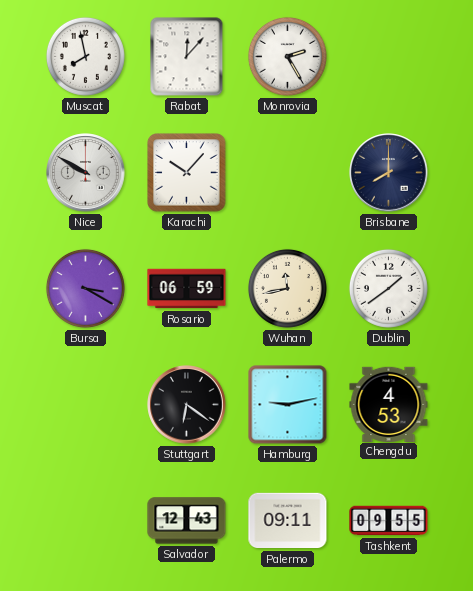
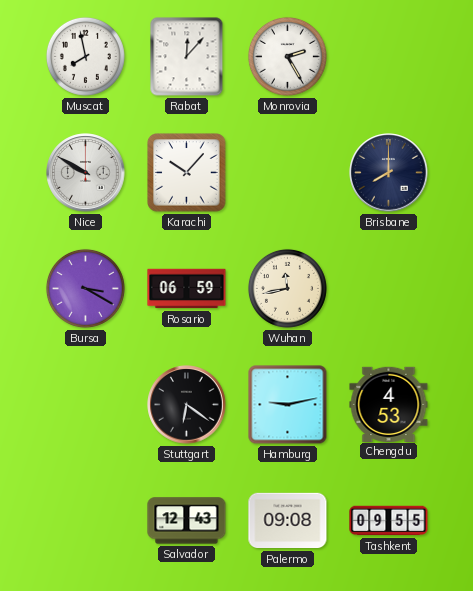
Dublin: 1:39 -> none
Palermo: 09:11 -> 09:08
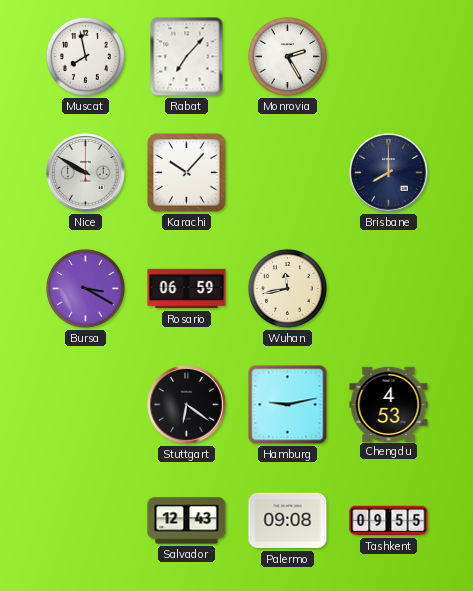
Rabat: 12:07 -> 7:07
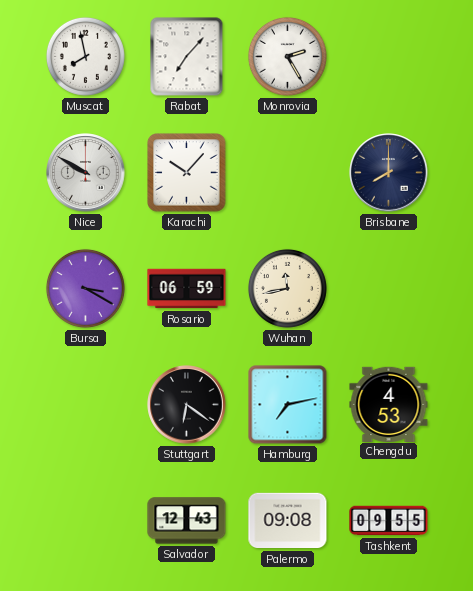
Hamburg: 9:13 -> 7:13
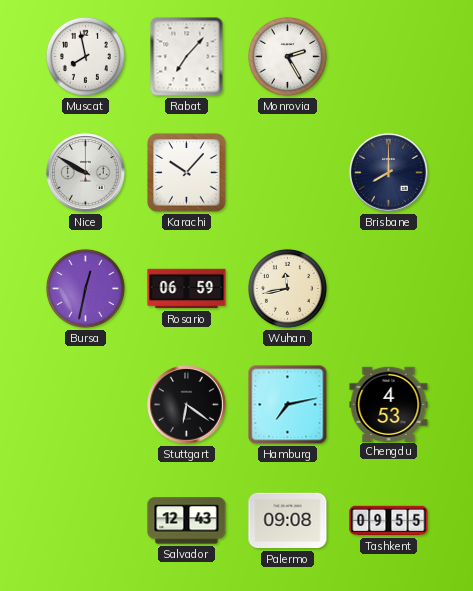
Bursa: 3:20 -> 12:32
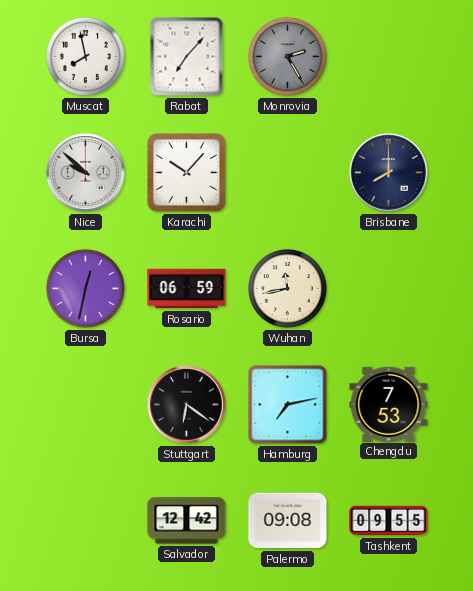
Monrovia dial: white -> grey
Nice: 9:50 -> 9:52
Chengdu: 4:53 -> 7:53
Salvador: 12:43 -> 12:42
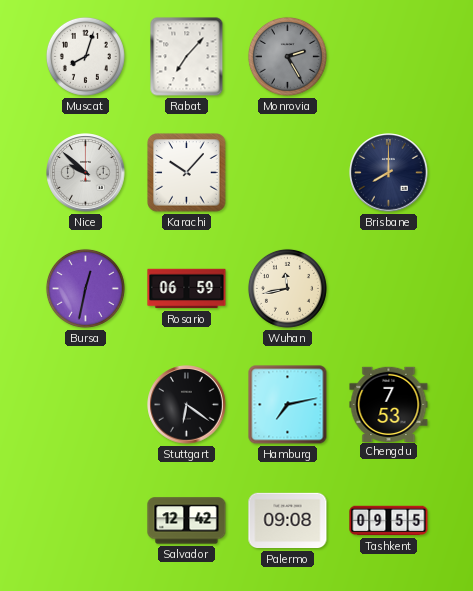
Muscat: 7:58 -> 8:03
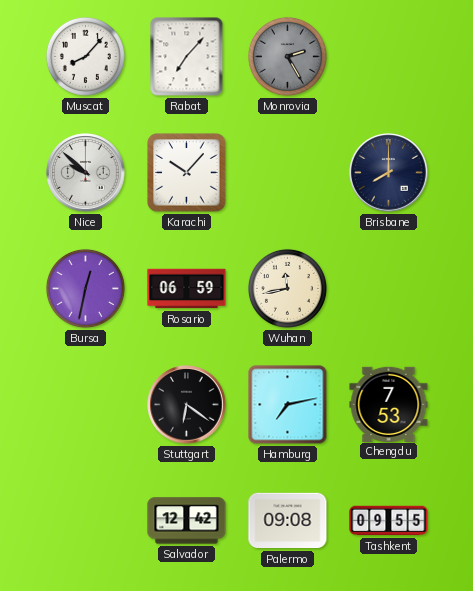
Muscat: 8:03 -> 8:07
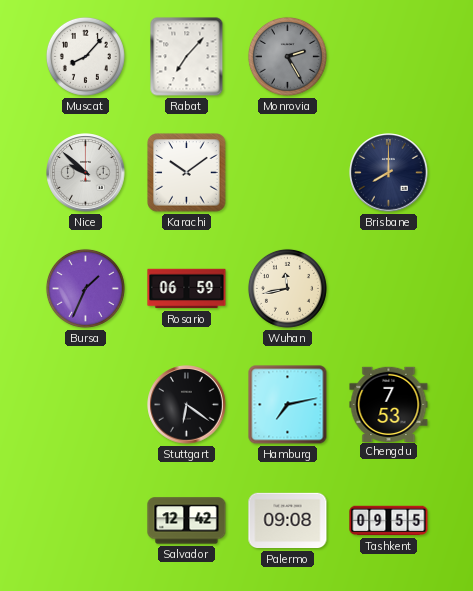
Karachi: 10:07 -> 10:09
Bursa: 12:32 -> 1:34
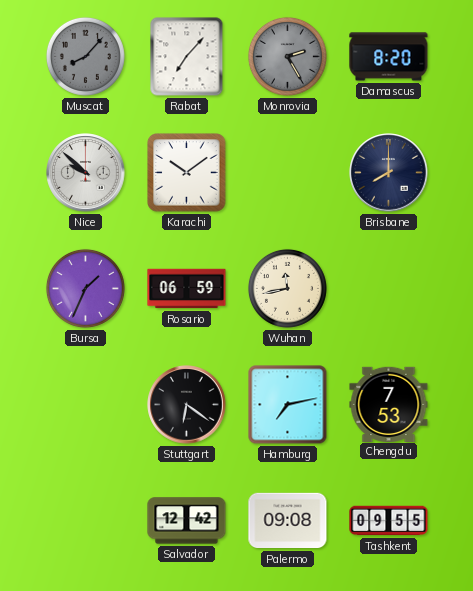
Muscat dial: white -> grey
Damascus: none -> 8:20
